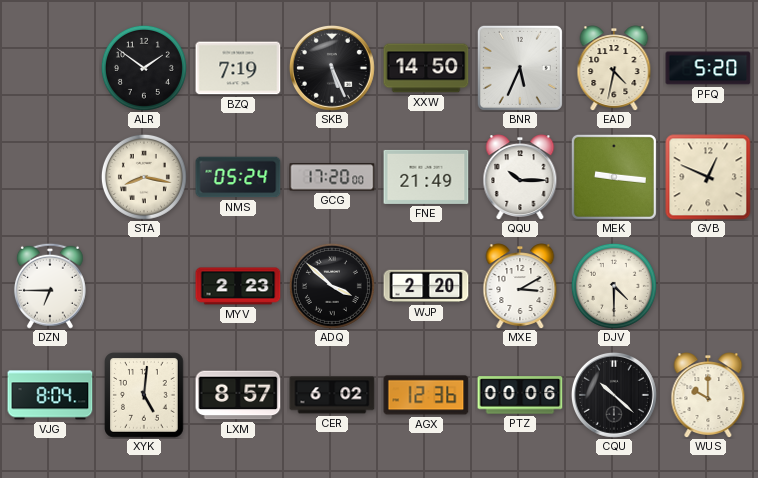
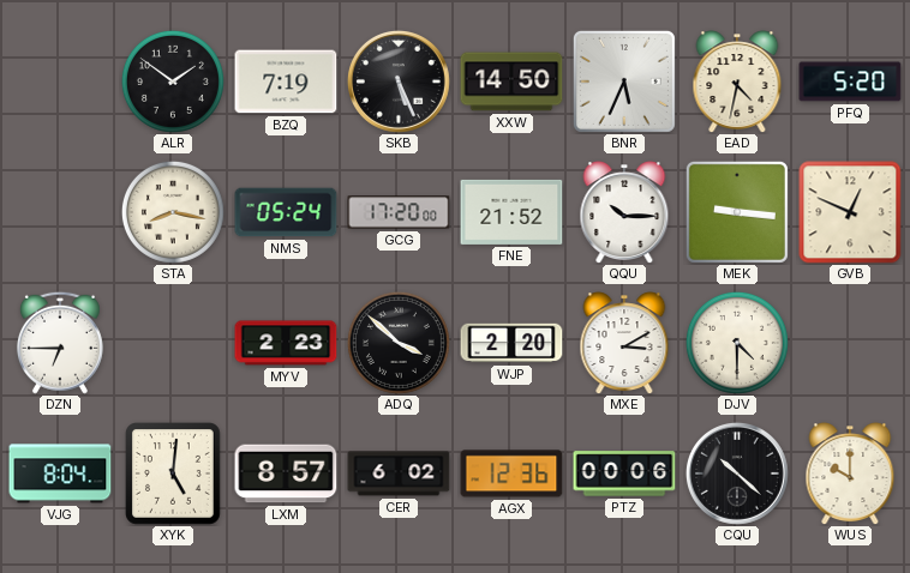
FNE: 21:49 -> 21:52
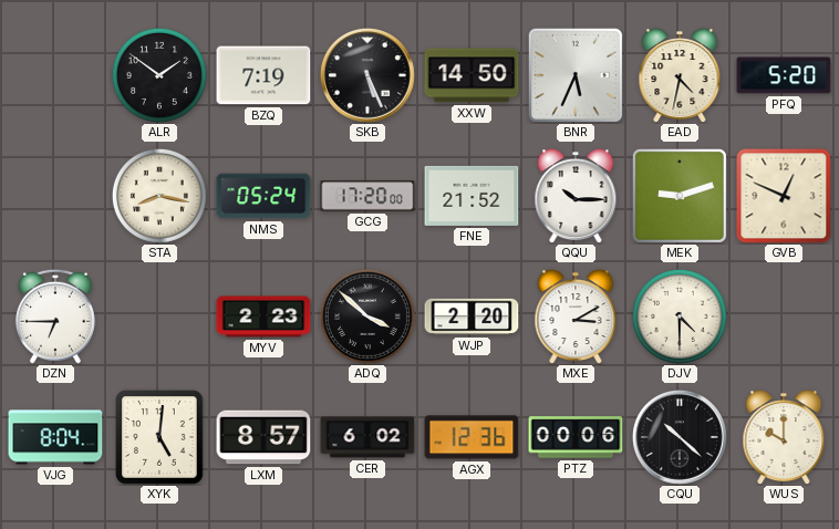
MEK: 9:16 -> 9:12
